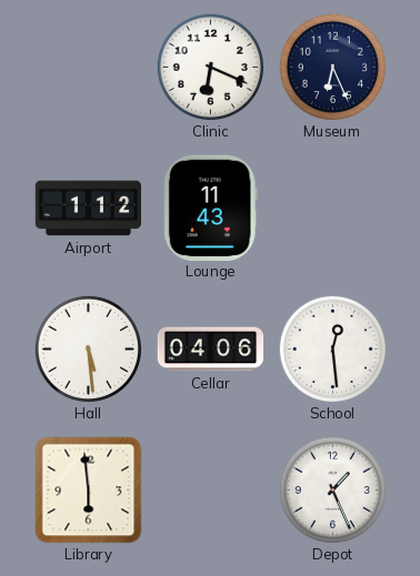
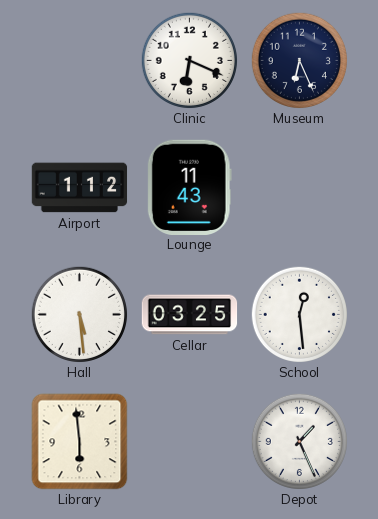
Cellar: 04:06 -> 03:25
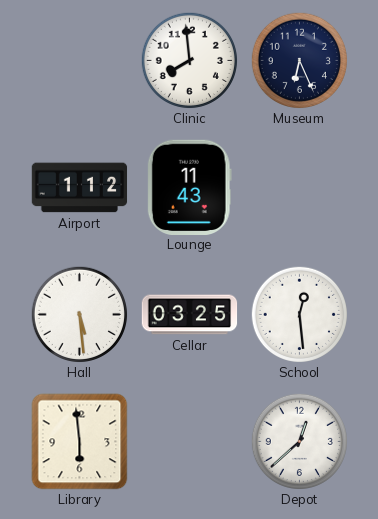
Clinic: 6:19 -> 7:59
Depot: 1:26 -> 12:38
